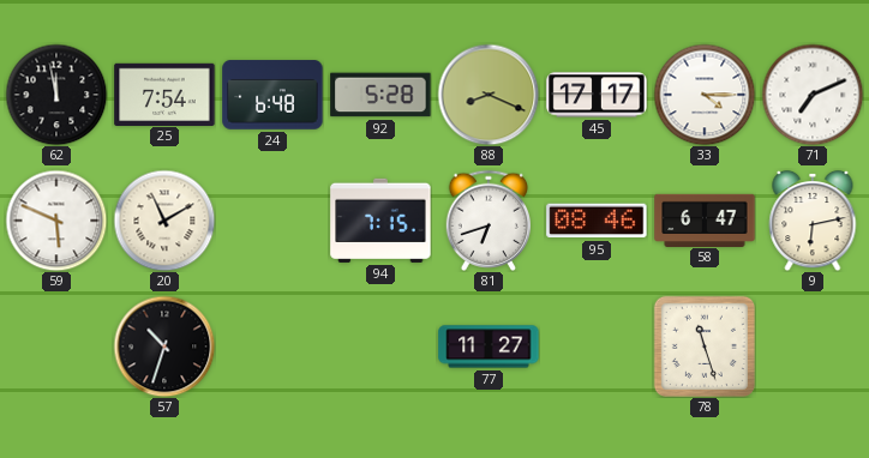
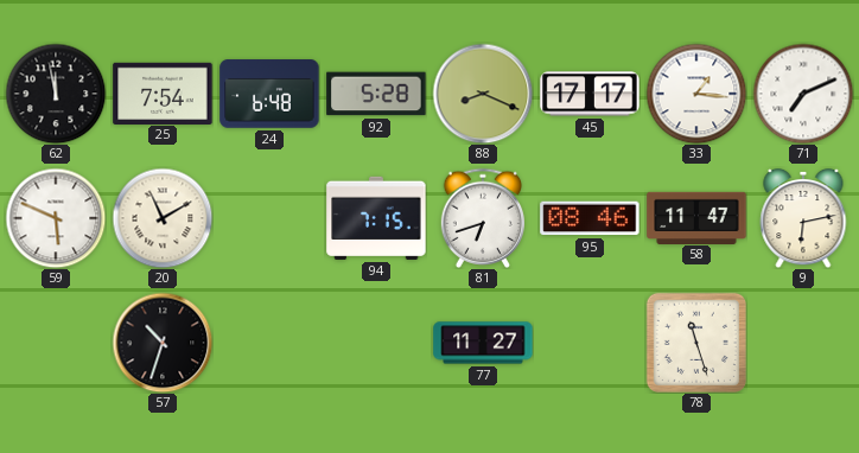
33: 4:15 -> 1:16
58: 6:47 -> 11:47
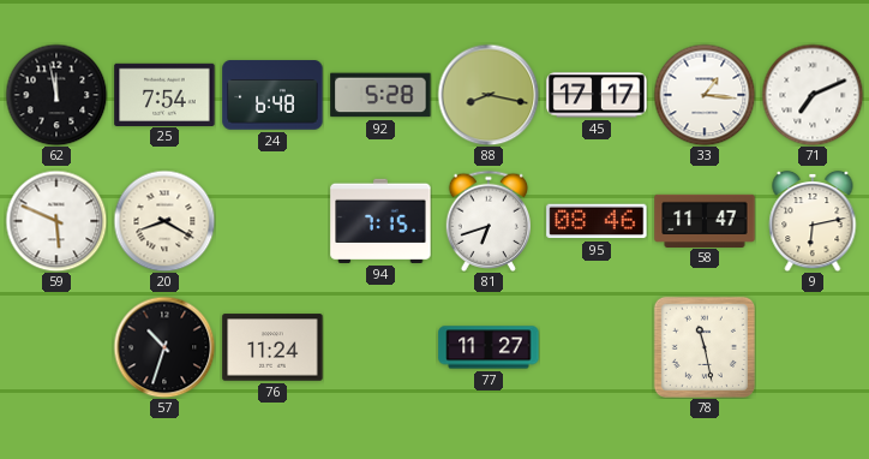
88: 8:19 -> 8:17
20: 11:10 -> 8:20
76: none -> 11:24
78: 11:27 -> 11:28
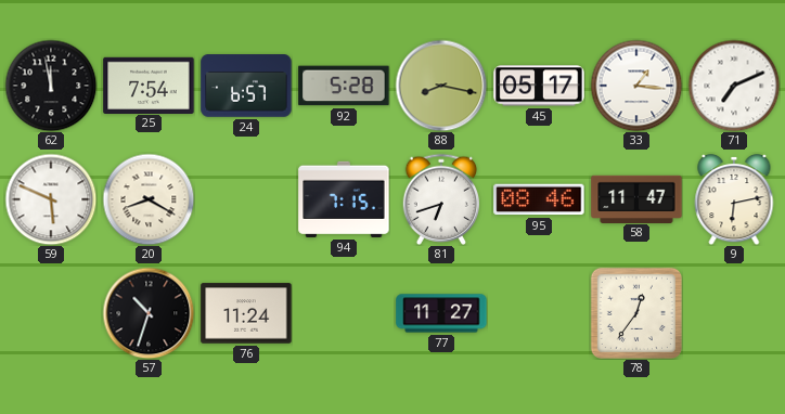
24: 6:48 -> 6:57
45: 17:17 -> 05:17
78: 11:28 -> 12:36
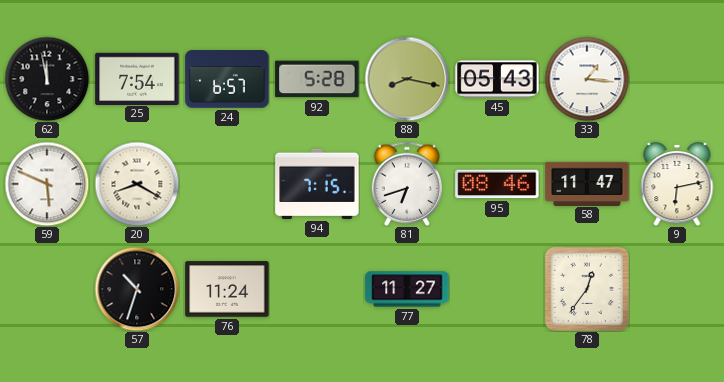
45: 05:17 -> 05:43
71: 7:11 -> none
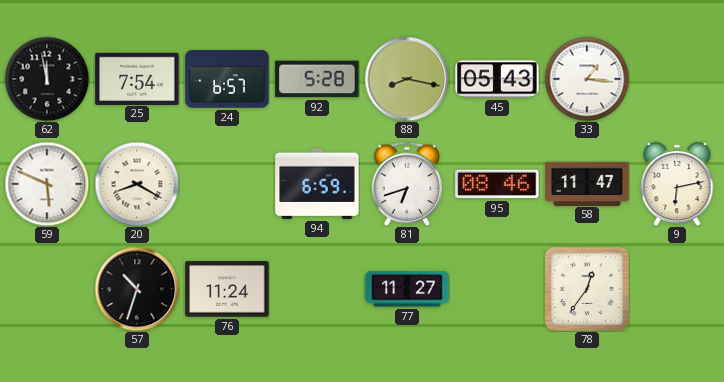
94: 7:15 -> 6:59
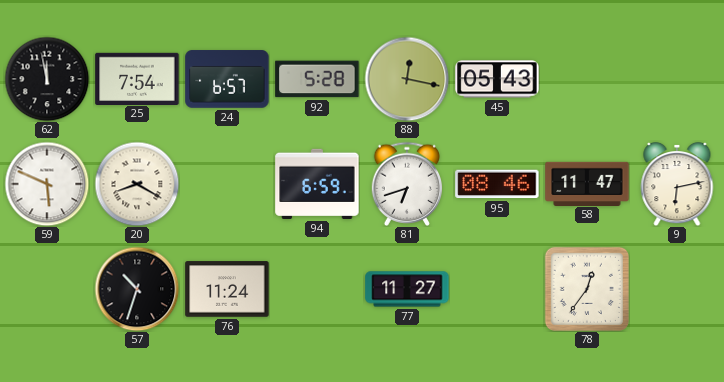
88: 8:17 -> 12:17
33: 1:16 -> none
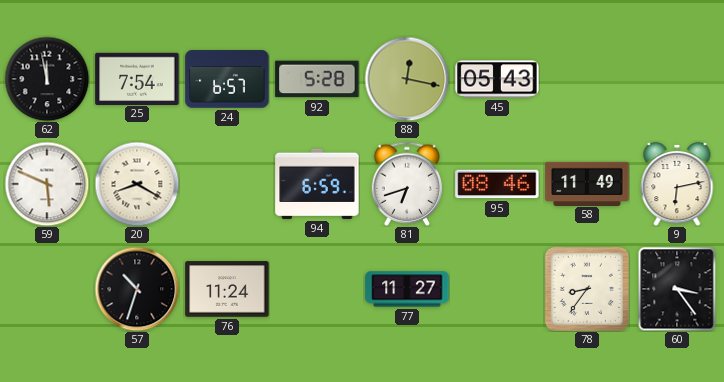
58: 11:47 -> 11:49
78: 12:36 -> 8:36
60: none -> 3:24
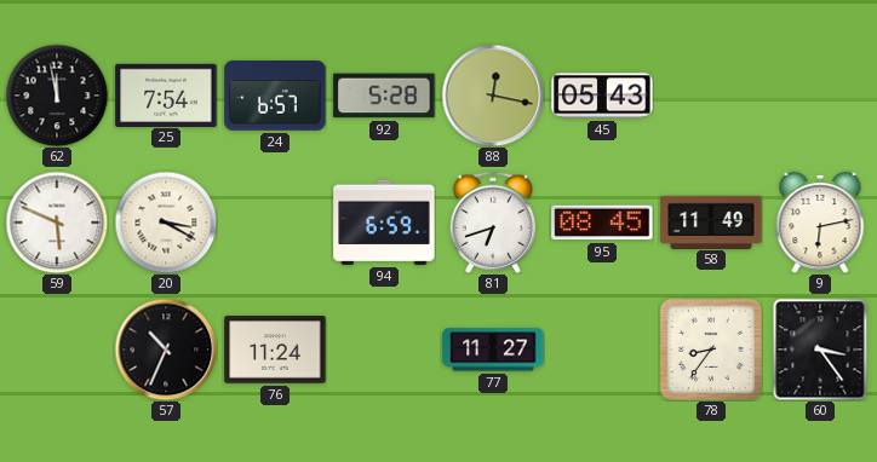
20: 8:20 -> 3:20
95: 08:46 -> 08:45
57: 10:33 -> 10:34
